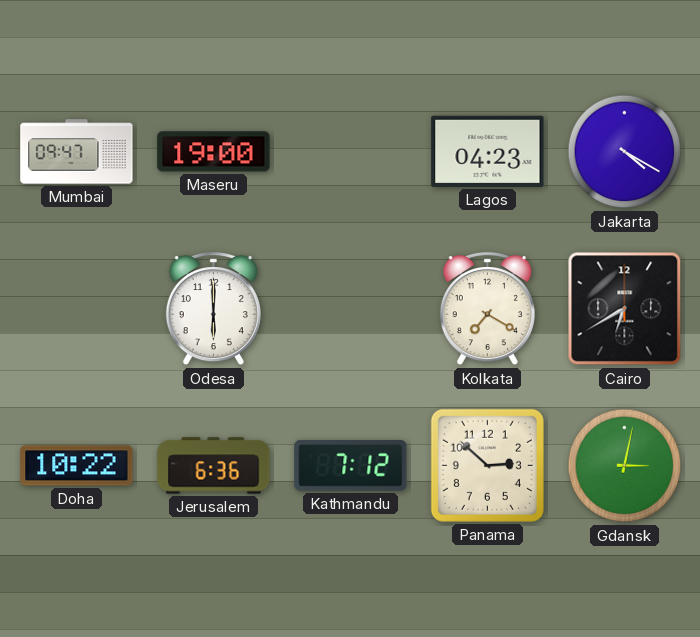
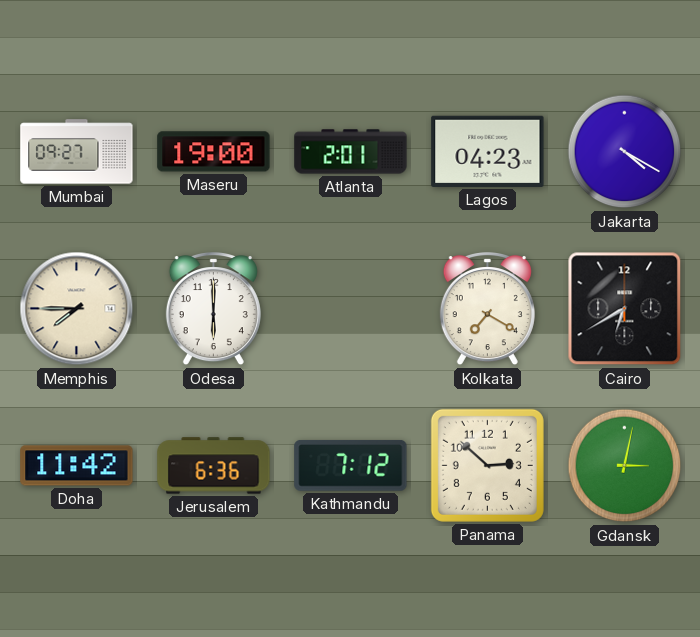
Mumbai: 09:47 -> 09:27
Atlanta: none -> 2:01
Memphis: none -> 7:45
Doha: 10:22 -> 11:42
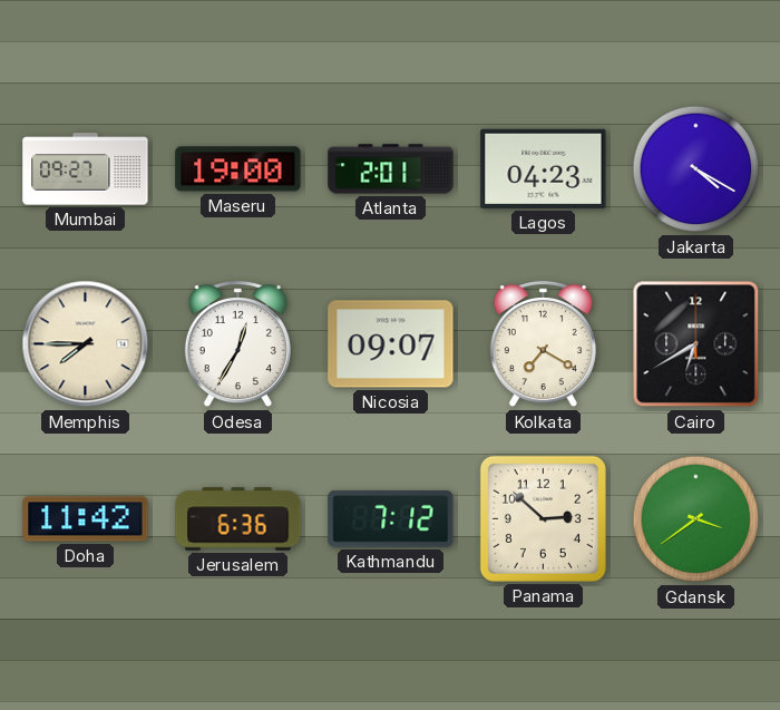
Odesa: 6:00 -> 12:35
Nicosia: none -> 09:07
Gdansk: 3:02 -> 3:39
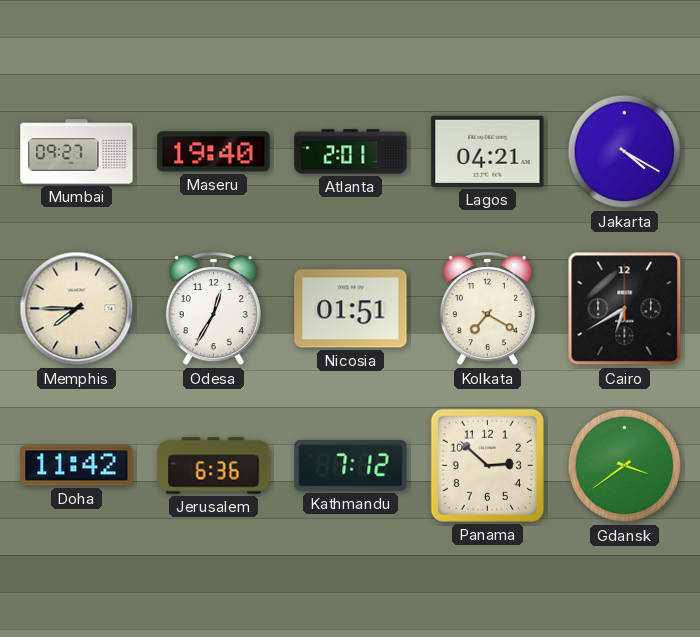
Maseru: 19:00 -> 19:40
Lagos: 04:23 -> 04:21
Nicosia: 09:07 -> 01:51
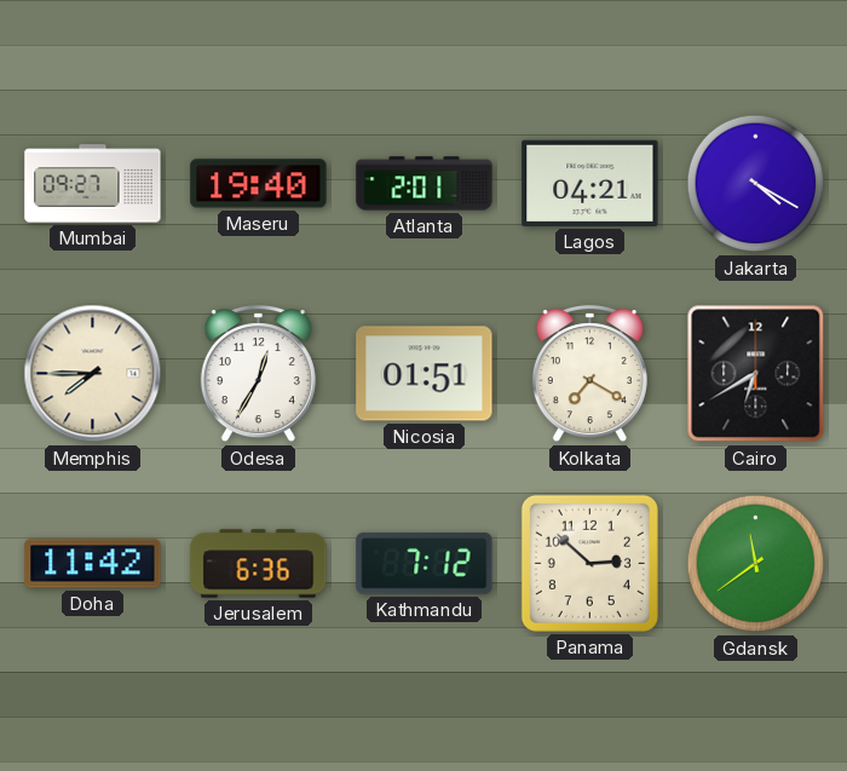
Gdansk: 3:39 -> 11:39
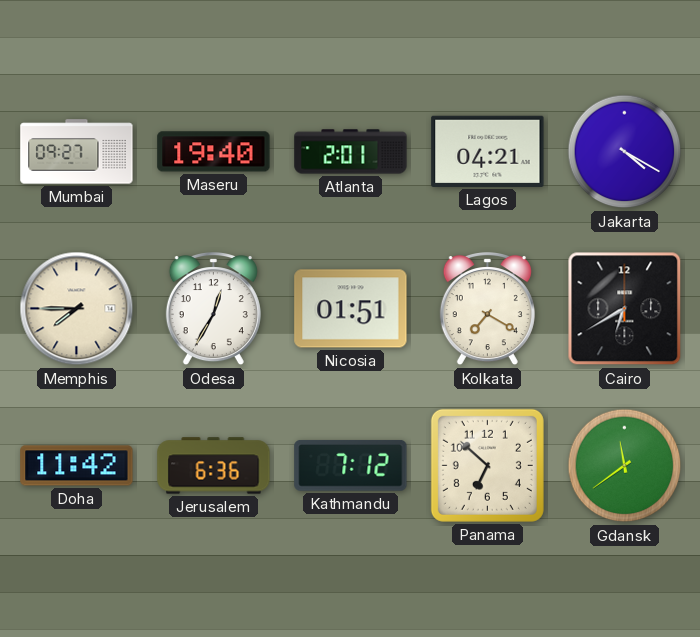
Panama: 2:52 -> 6:52
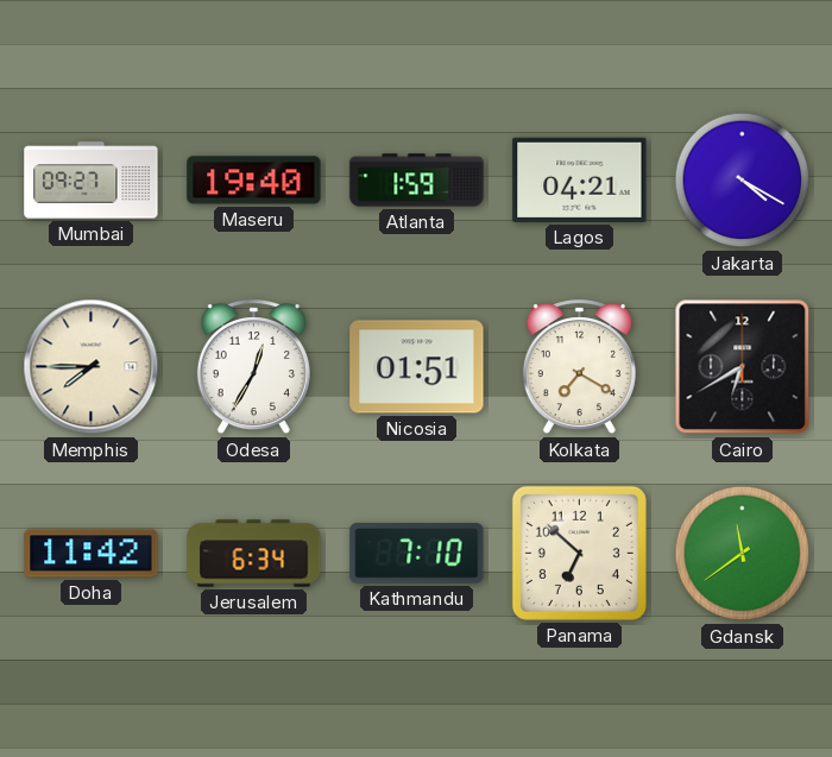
Atlanta: 2:01 -> 1:59
Jerusalem: 6:36 -> 6:34
Kathmandu: 7:12 -> 7:10
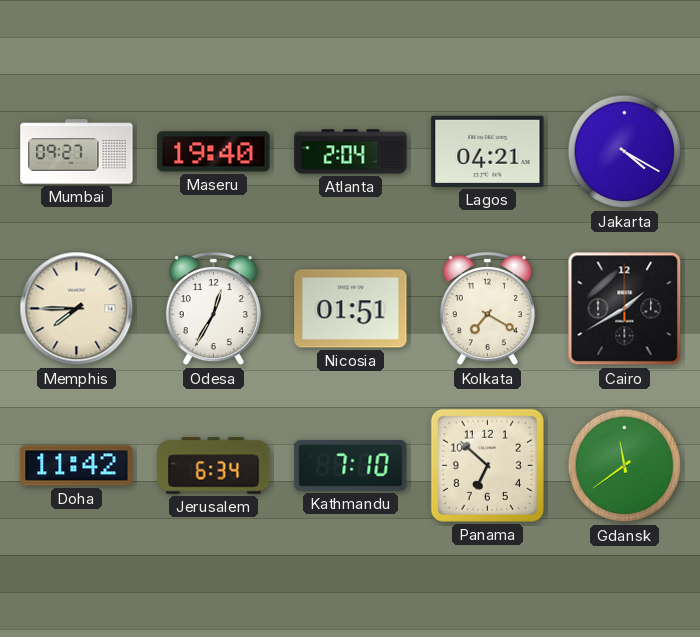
Atlanta: 1:59 -> 2:04
Cairo: 6:40 -> 1:40
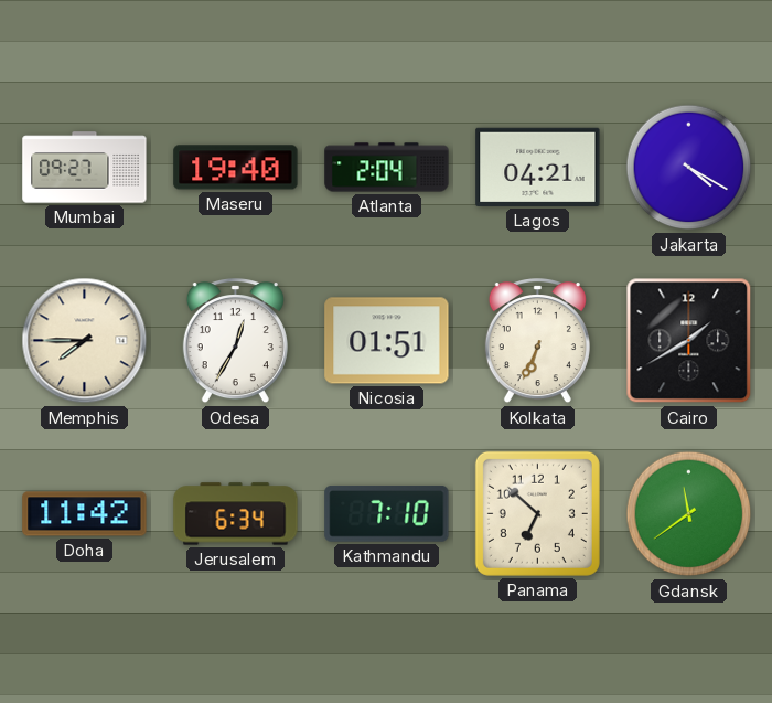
Kolkata: 7:20 -> 6:34
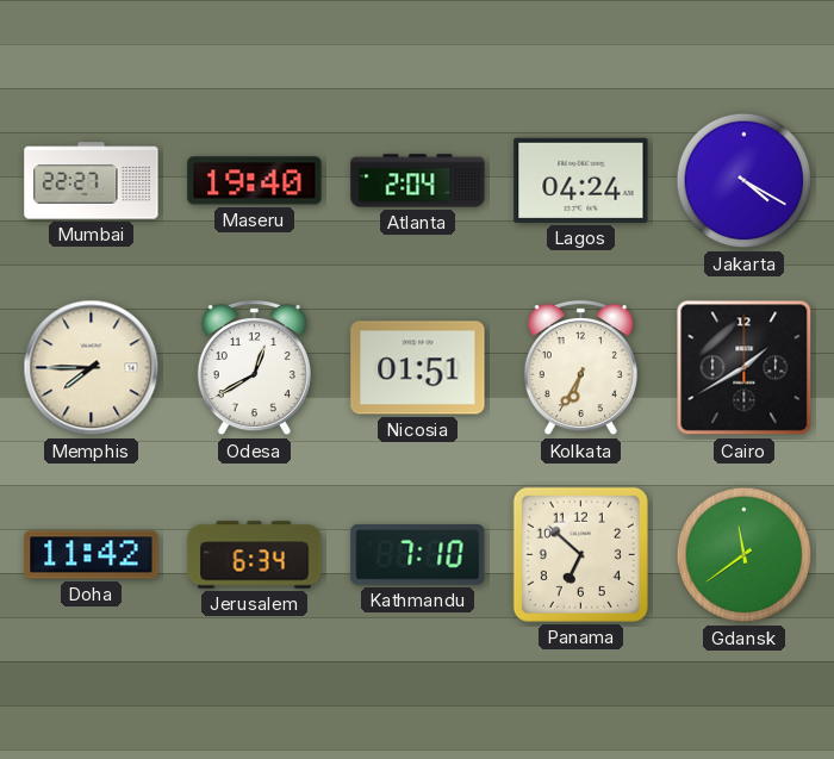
Mumbai: 09:27 -> 22:27
Lagos: 04:21 -> 04:24
Odesa: 12:35 -> 12:40
Kolkata: 6:34 -> 6:35
